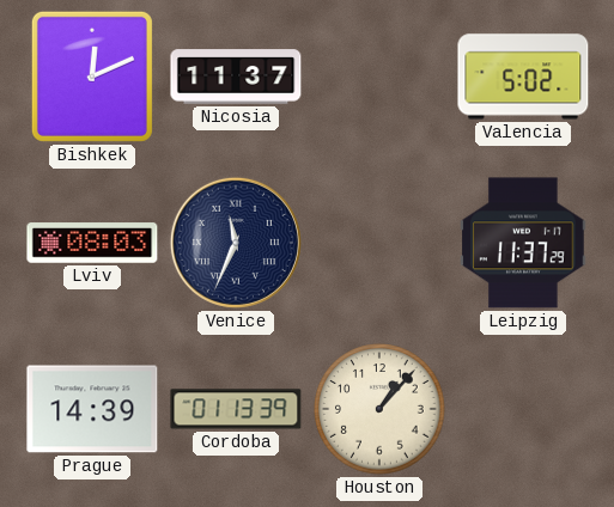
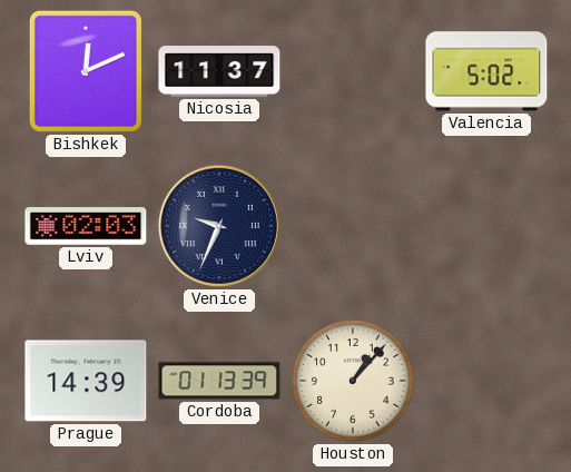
Lviv: 08:03 -> 02:03
Venice: 11:34 -> 9:34
Leipzig: 11:37 -> none
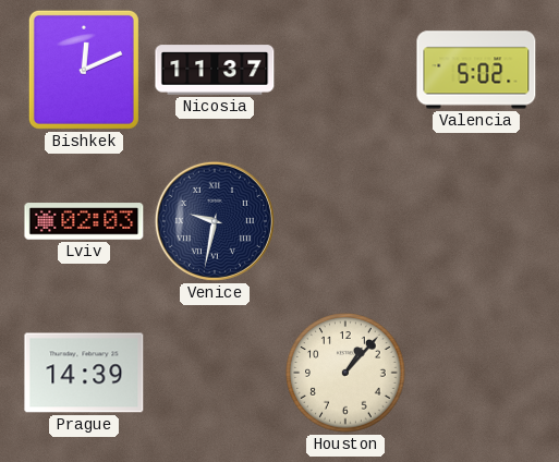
Venice: 9:34 -> 9:32
Cordoba: 01:13 -> none
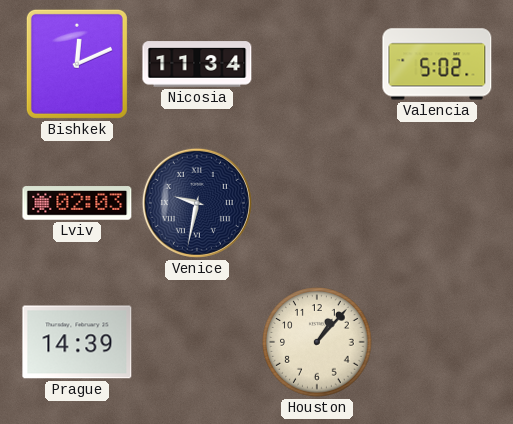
Nicosia: 11:37 -> 11:34
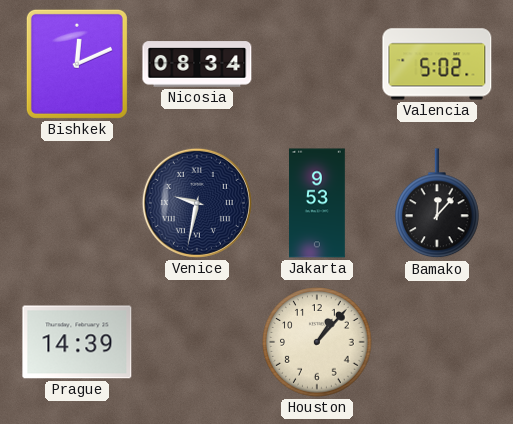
Nicosia: 11:34 -> 08:34
Lviv: 02:03 -> none
Jakarta: none -> 9:53
Bamako: none -> 12:07
